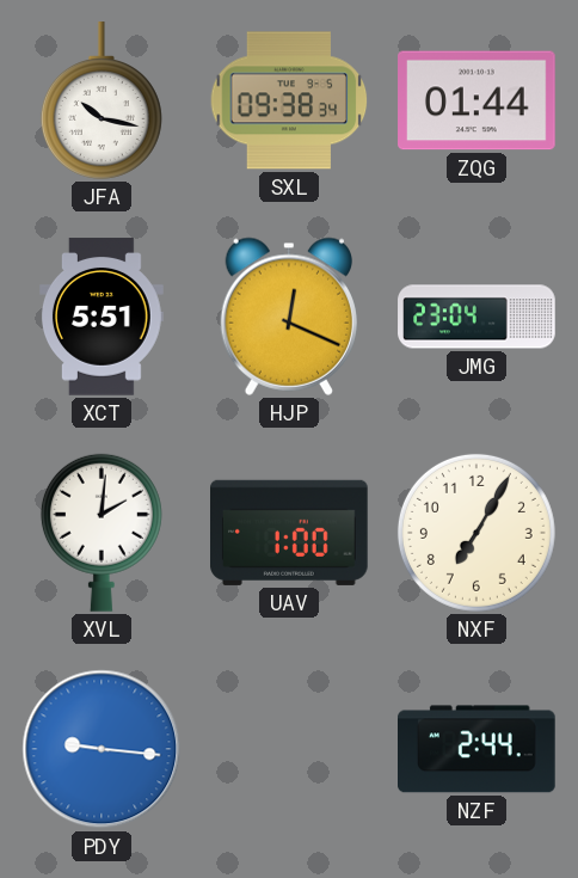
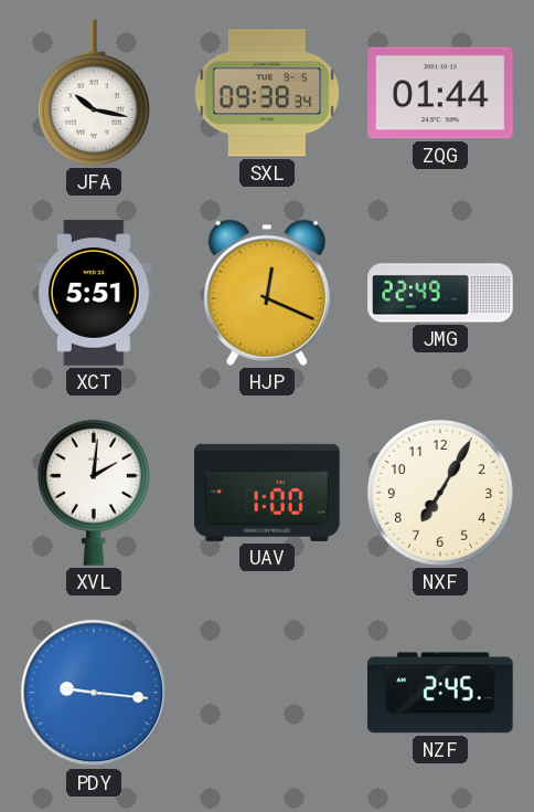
JMG: 23:04 -> 22:49
NZF: 2:44 -> 2:45
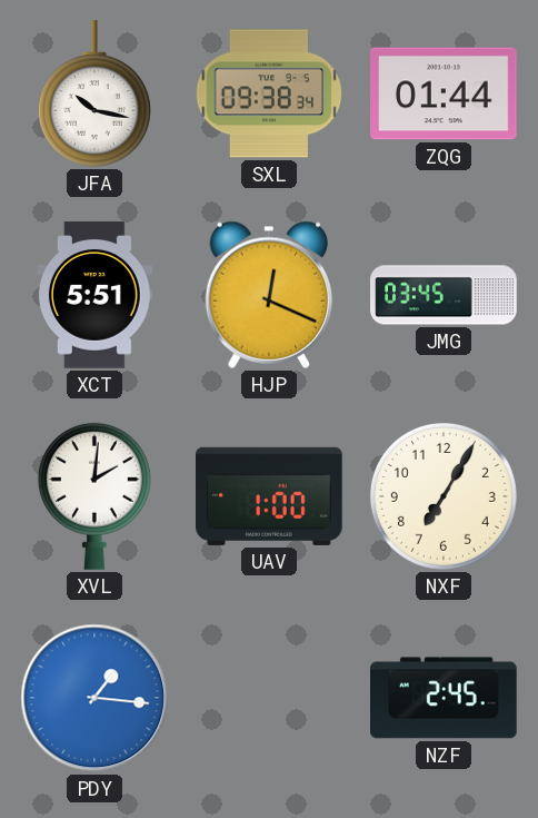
JMG: 22:49 -> 03:45
PDY: 9:16 -> 1:16
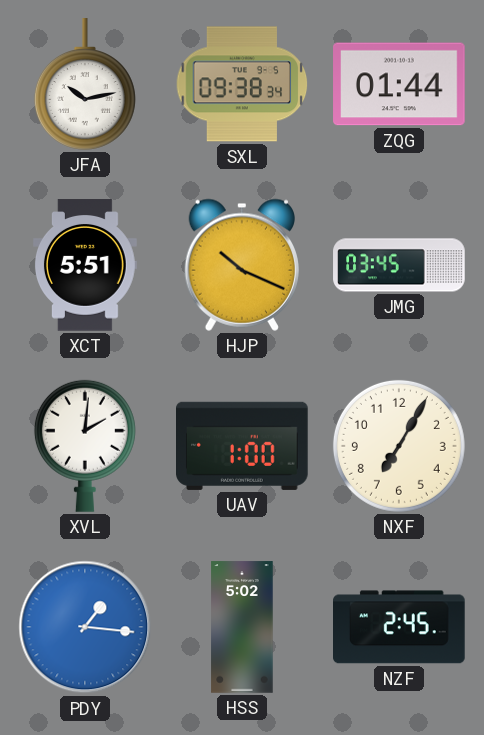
JFA: 10:17 -> 10:13
HJP: 12:19 -> 10:19
HSS: none -> 5:02
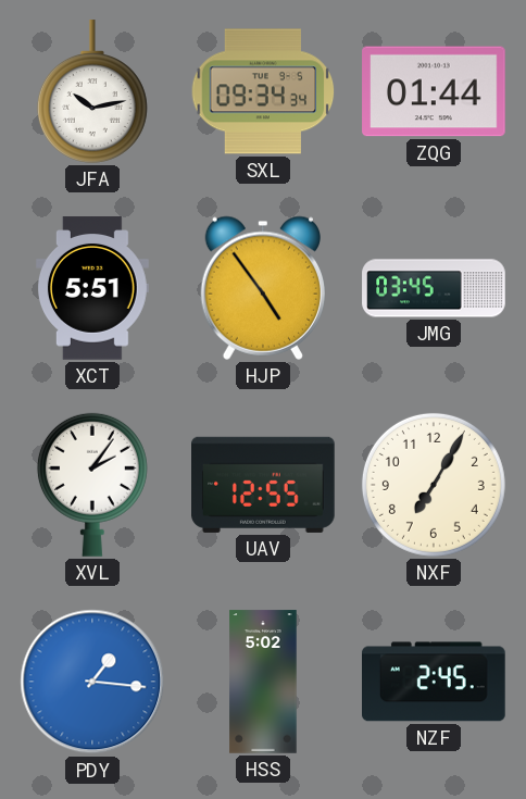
SXL: 09:38 -> 09:34
HJP: 10:19 -> 4:54
XVL: 2:01 -> 2:06
UAV: 1:00 -> 12:55
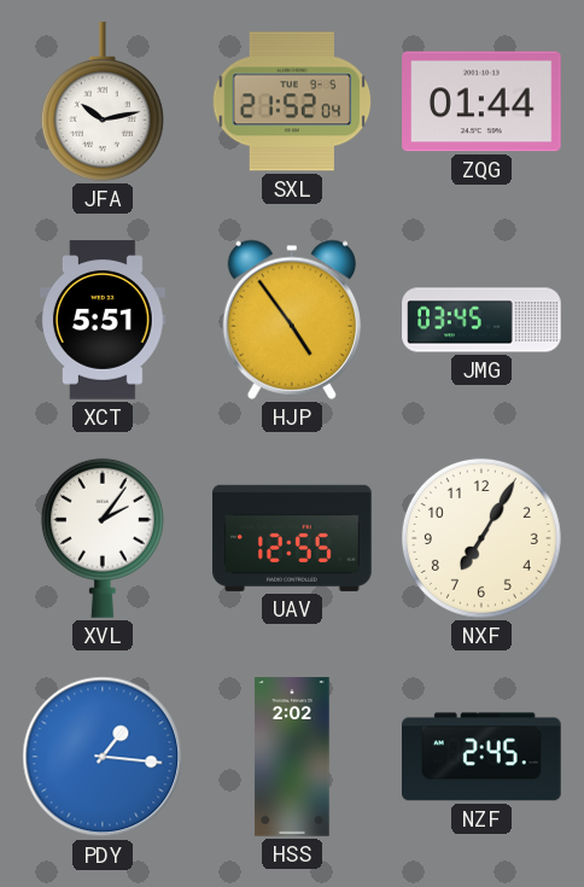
SXL: 09:34 -> 21:52
HSS: 5:02 -> 2:02
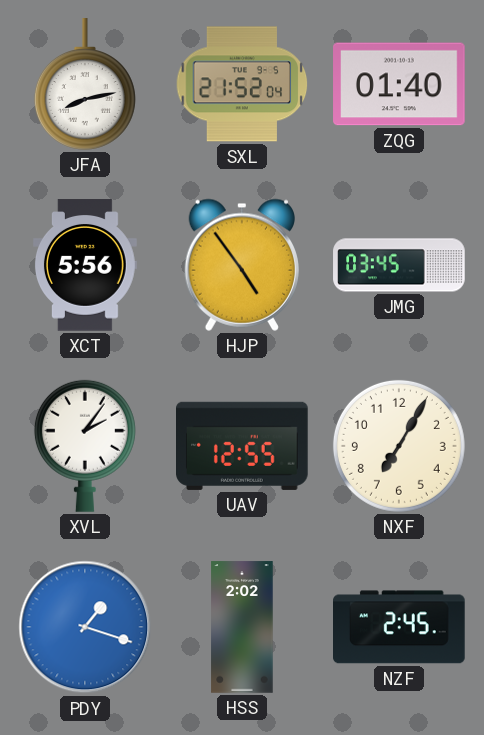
JFA: 10:13 -> 8:13
ZQG: 01:44 -> 01:40
XCT: 5:51 -> 5:56
PDY: 1:16 -> 1:18
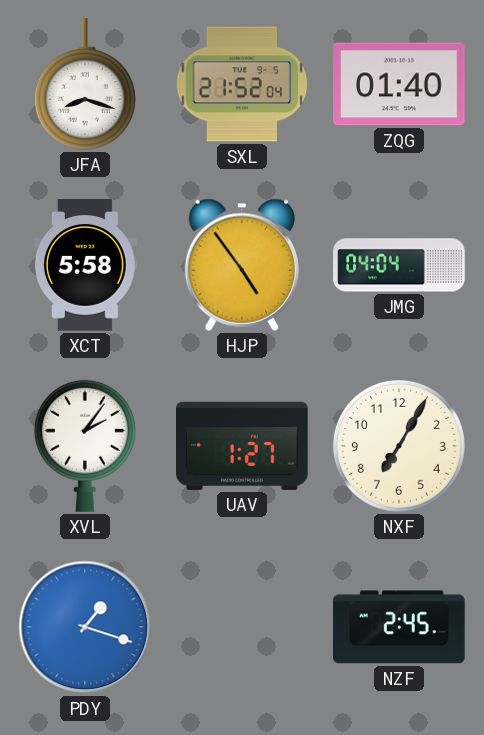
JFA: 8:13 -> 8:18
XCT: 5:56 -> 5:58
JMG: 03:45 -> 04:04
UAV: 12:55 -> 1:27
HSS: 2:02 -> none
